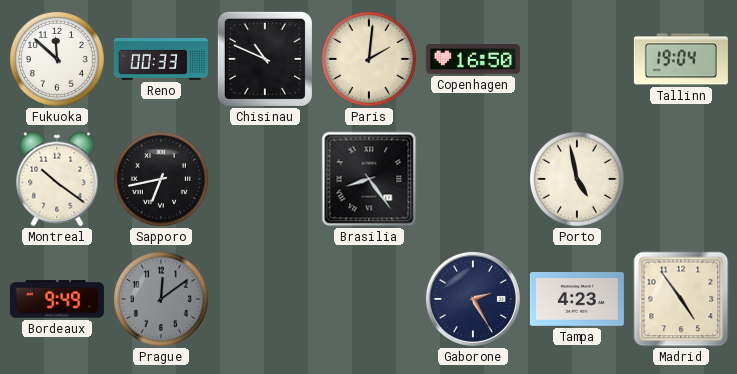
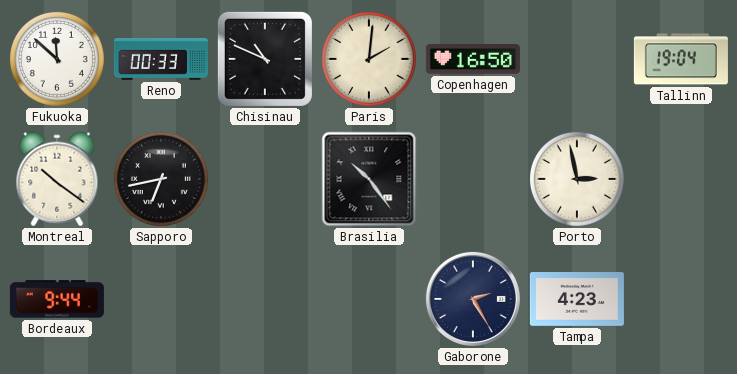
Brasilia: 8:24 -> 10:24
Porto: 4:58 -> 2:58
Bordeaux: 9:49 -> 9:44
Prague: 12:09 -> none
Madrid: 4:54 -> none
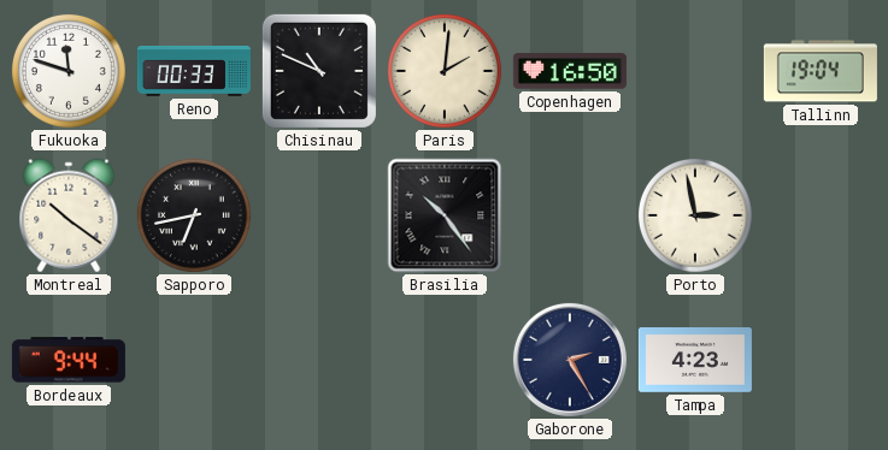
Fukuoka: 11:52 -> 11:48
